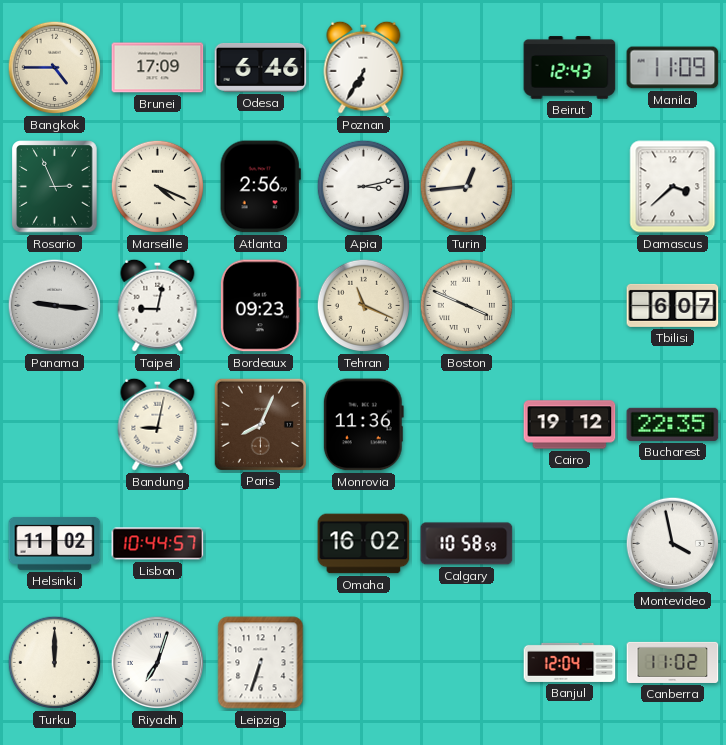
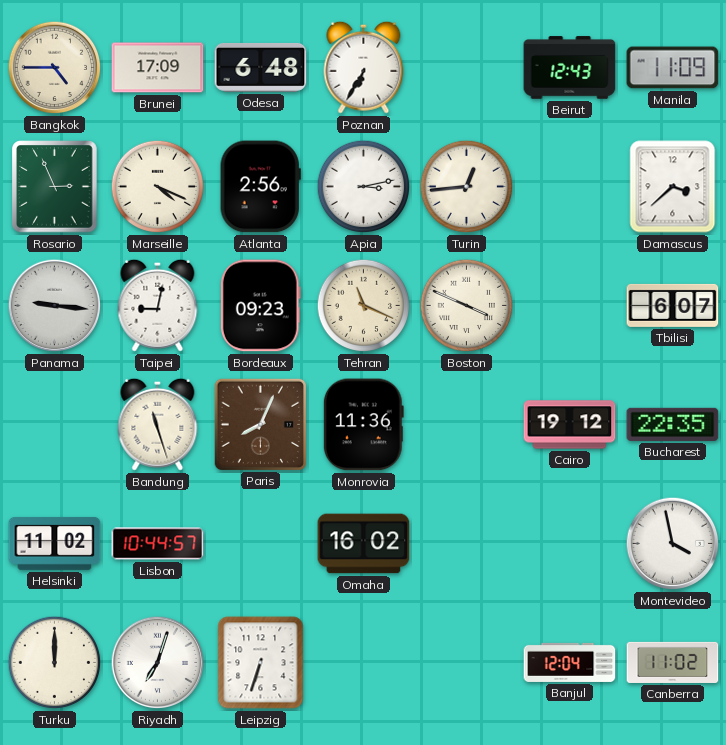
Odesa: 6:46 -> 6:48
Bandung: 9:02 -> 11:27
Calgary: 10:58 -> none
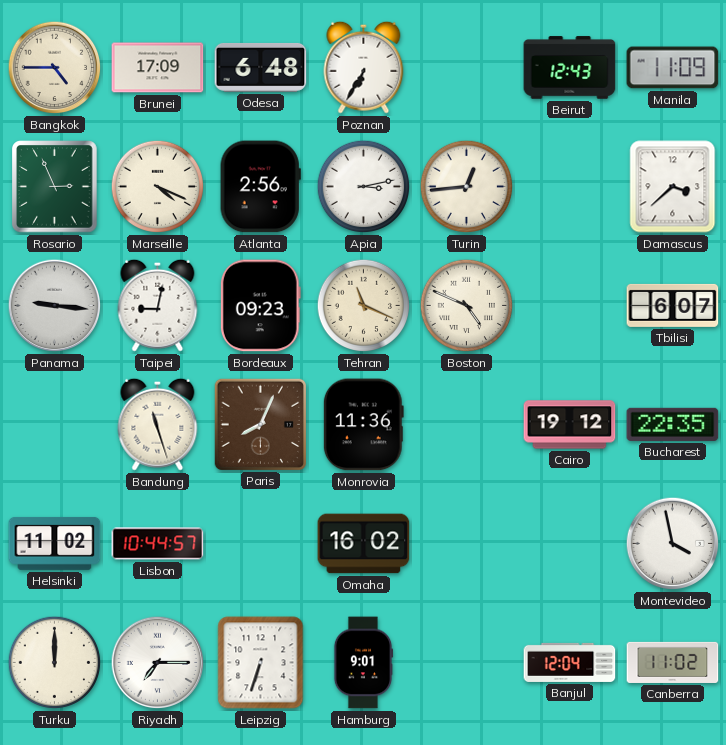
Boston: 3:49 -> 4:49
Riyadh: 7:03 -> 7:15
Hamburg: none -> 9:01
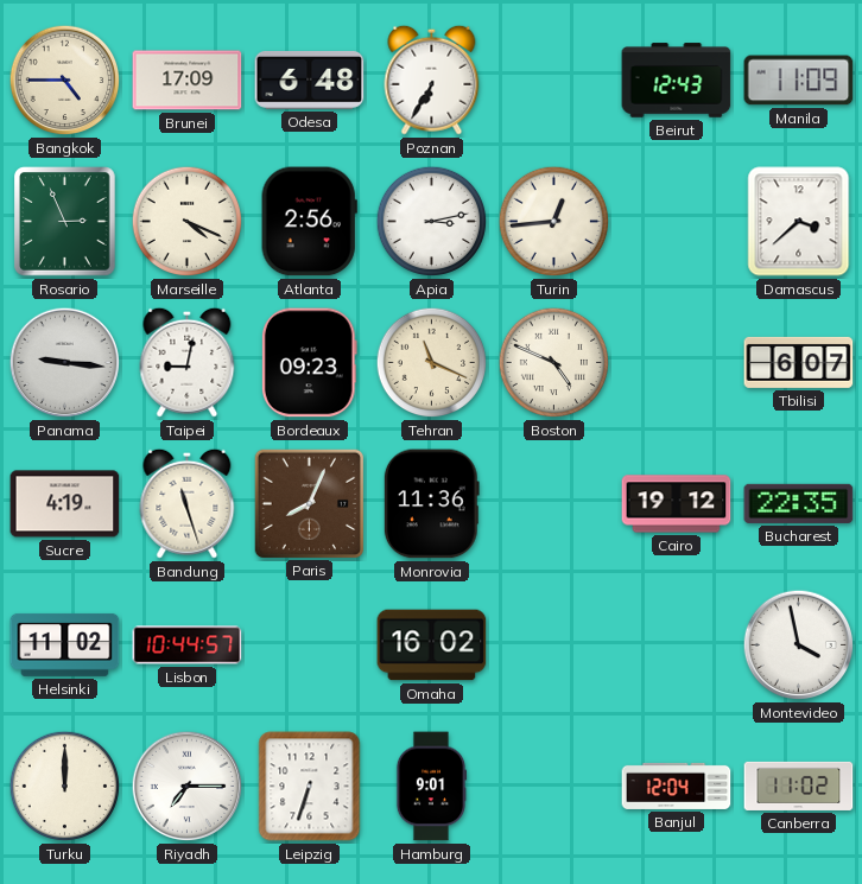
Sucre: none -> 4:19
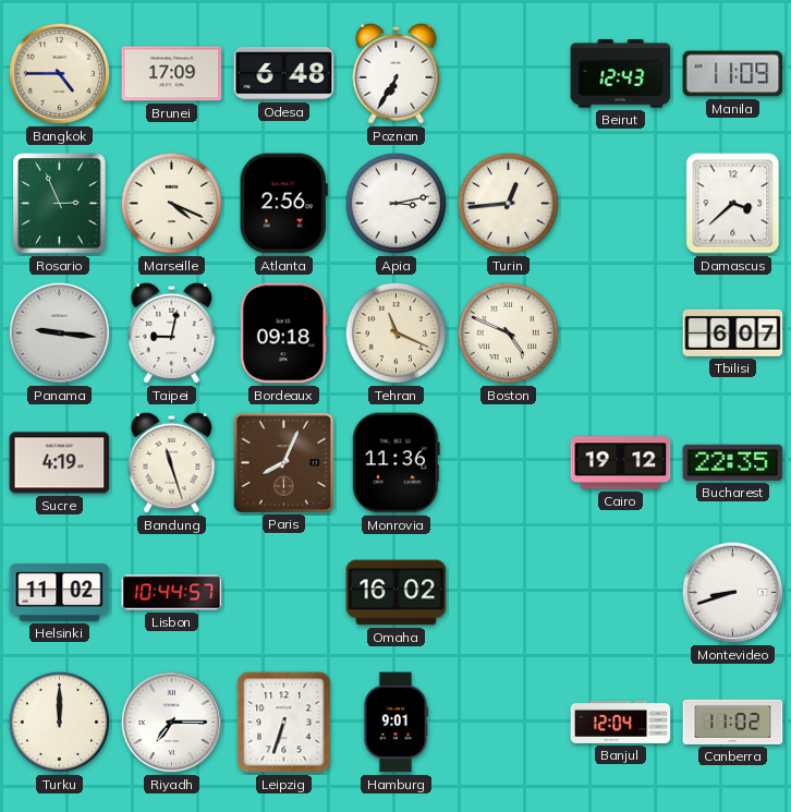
Bordeaux: 09:23 -> 09:18
Montevideo: 3:58 -> 8:42
